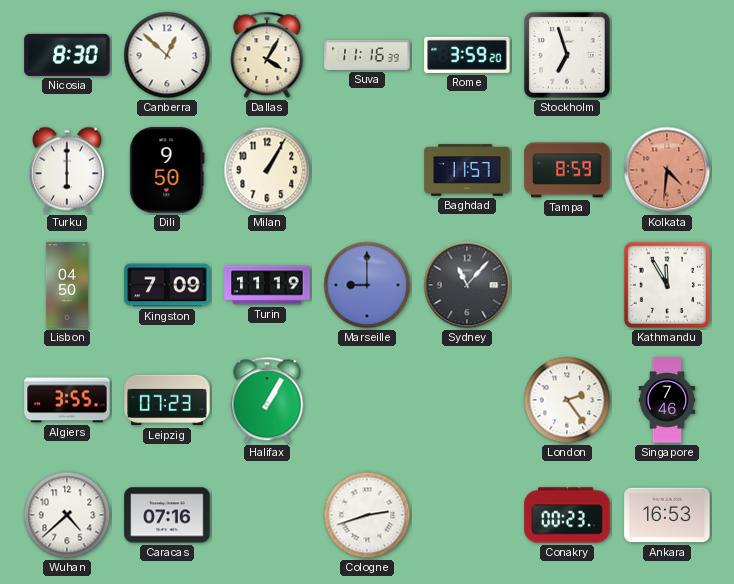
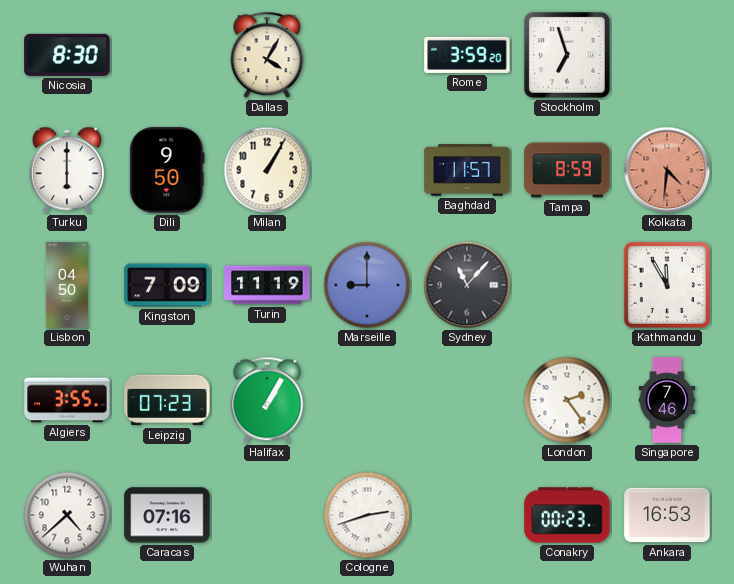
Canberra: 12:52 -> none
Suva: 11:16 -> none
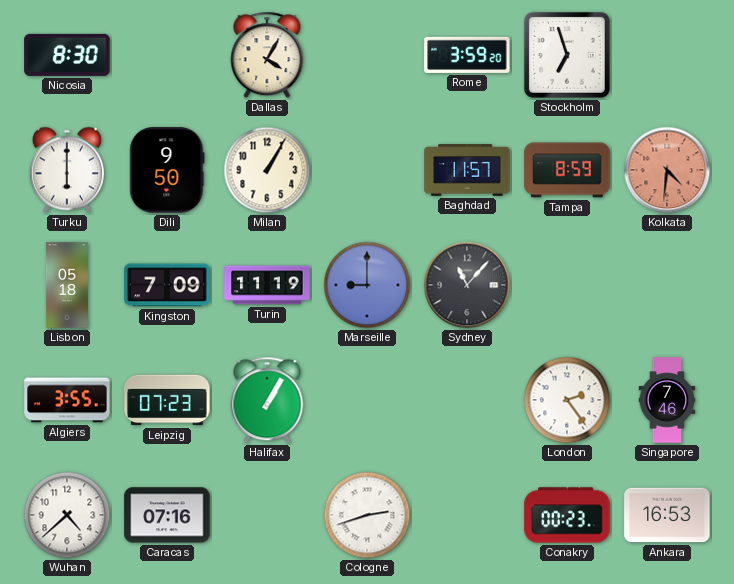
Lisbon: 04:50 -> 05:18
Kathmandu: 11:55 -> none
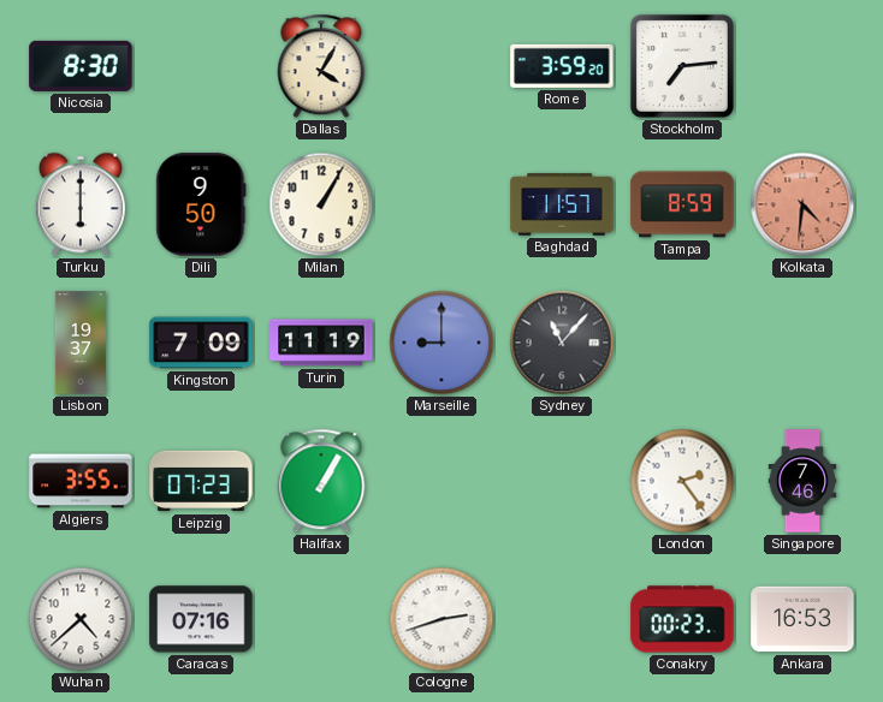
Stockholm: 6:57 -> 7:14
Lisbon: 05:18 -> 19:37
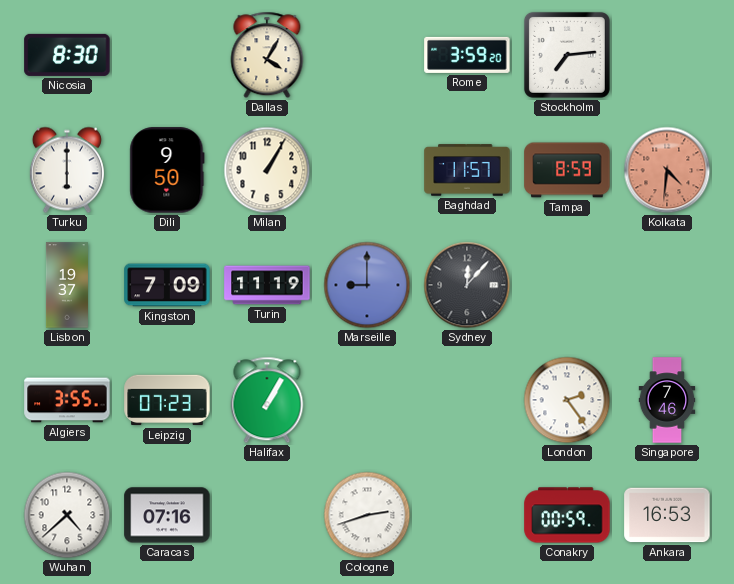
Sydney: 11:07 -> 12:07
Conakry: 00:23 -> 00:59
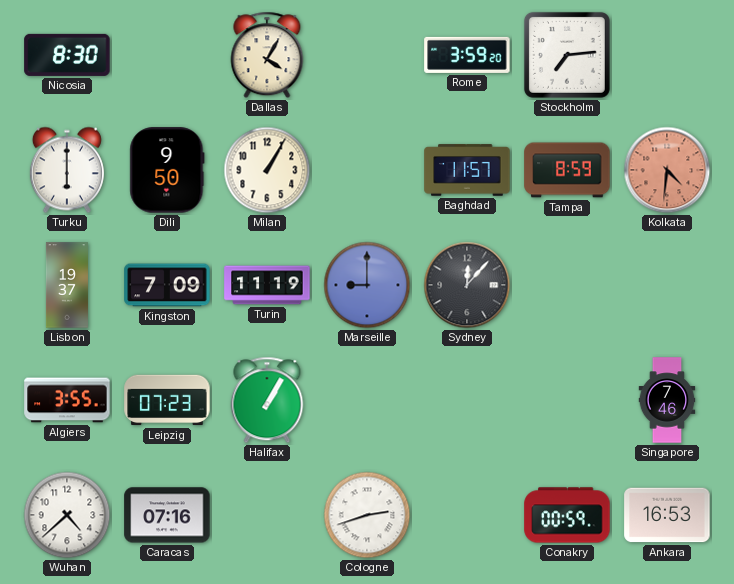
London: 2:24 -> none
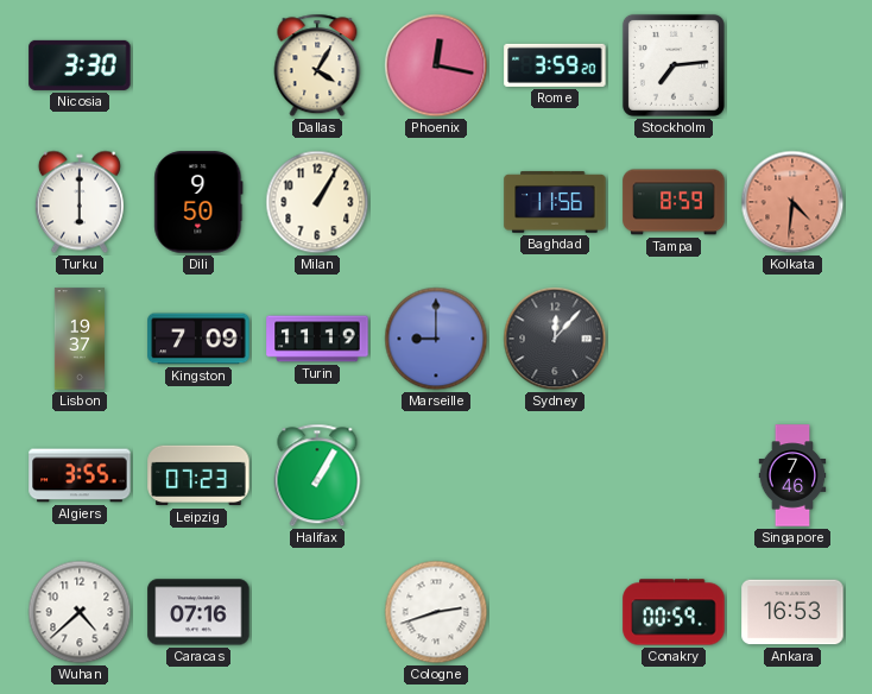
Nicosia: 8:30 -> 3:30
Phoenix: none -> 12:17
Baghdad: 11:57 -> 11:56
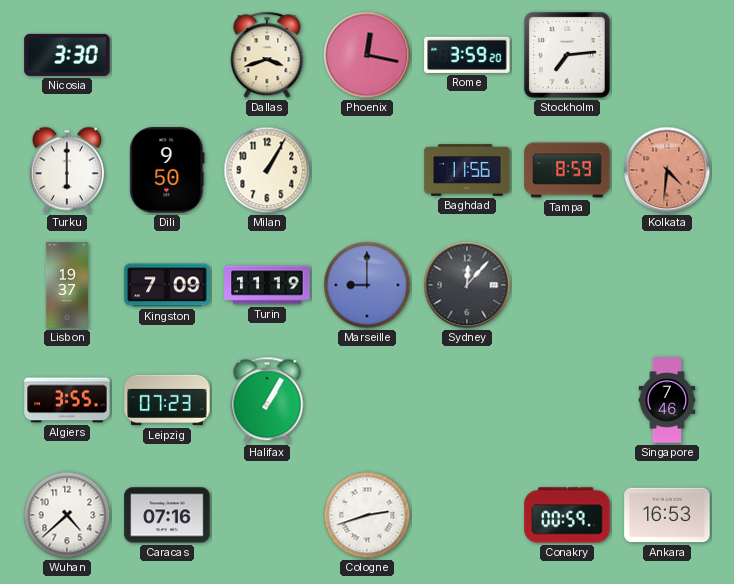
Dallas: 4:05 -> 3:42
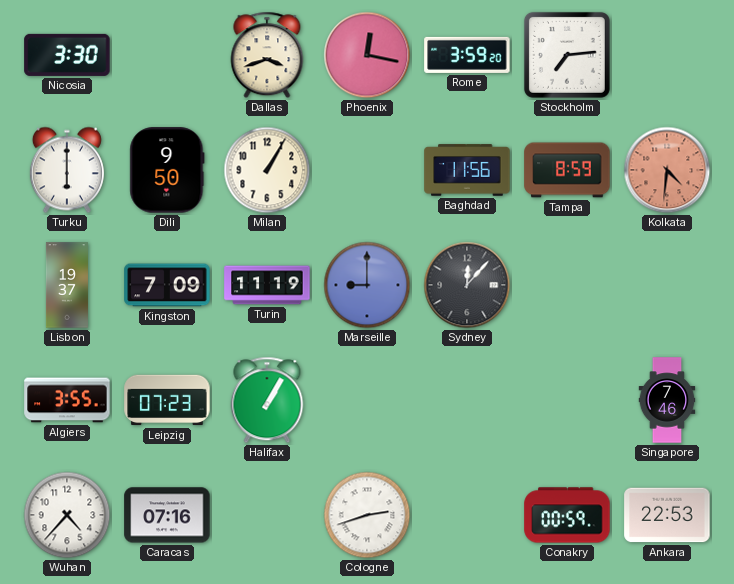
Wuhan: 4:38 -> 4:37
Ankara: 16:53 -> 22:53
